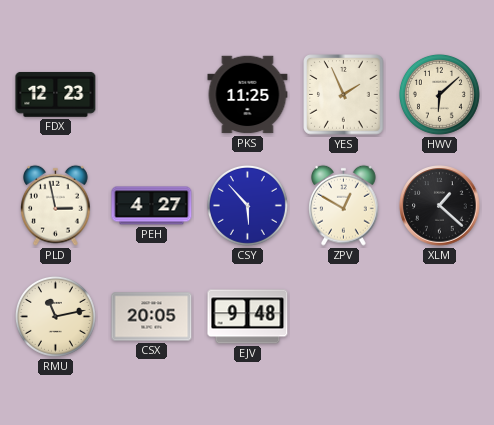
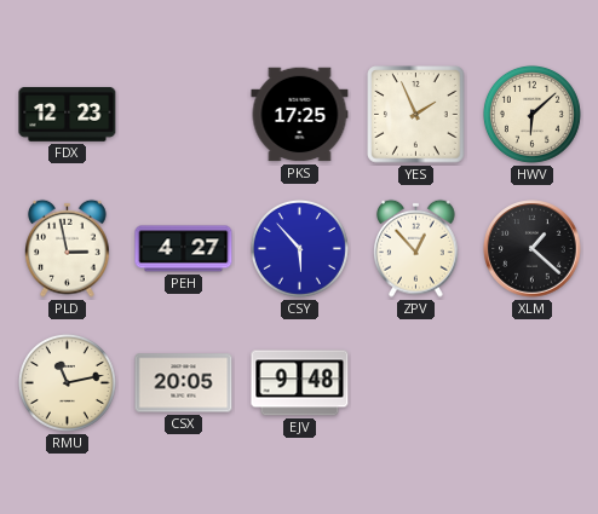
PKS: 11:25 -> 17:25
ZPV: 12:50 -> 12:53
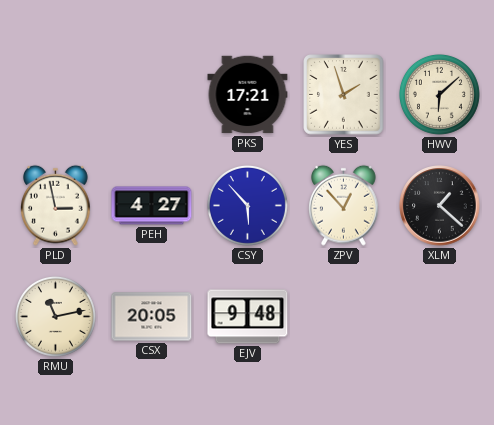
FDX: 12:23 -> none
PKS: 17:25 -> 17:21
YES: 1:56 -> 1:57
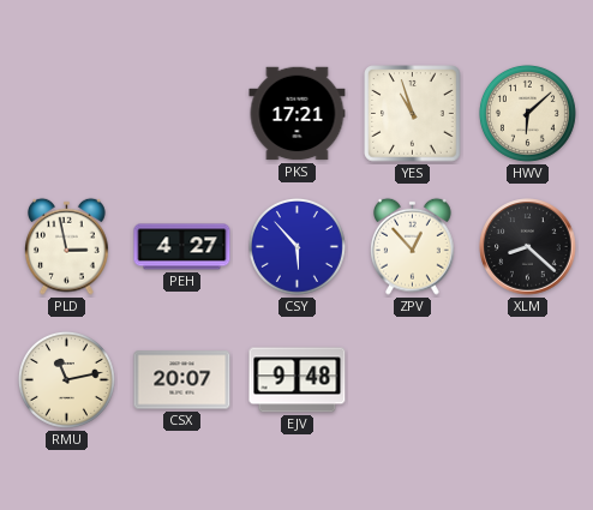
YES: 1:57 -> 10:57
XLM: 1:22 -> 8:22
CSX: 20:05 -> 20:07
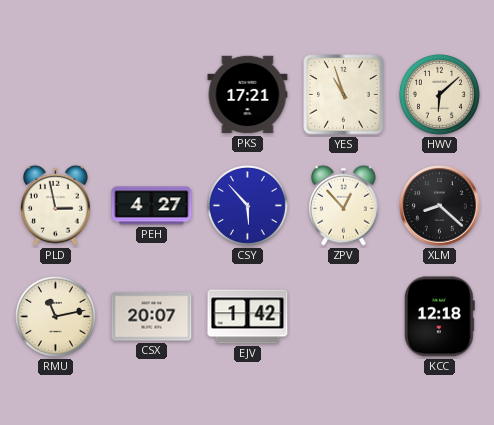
EJV: 9:48 -> 1:42
KCC: none -> 12:18
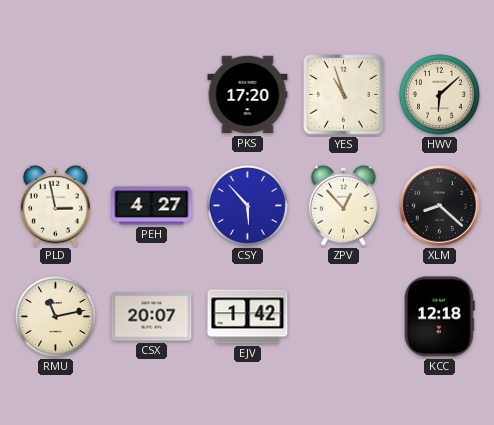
PKS: 17:21 -> 17:20
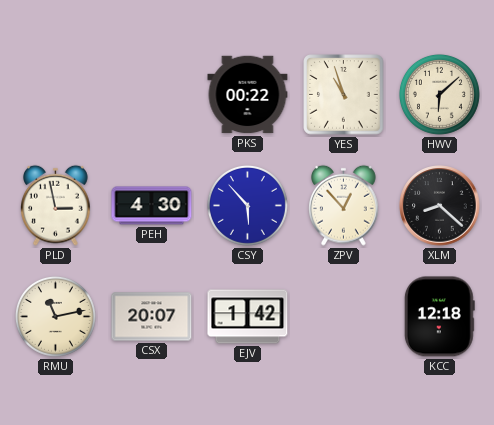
PKS: 17:20 -> 00:22
PEH: 4:27 -> 4:30
